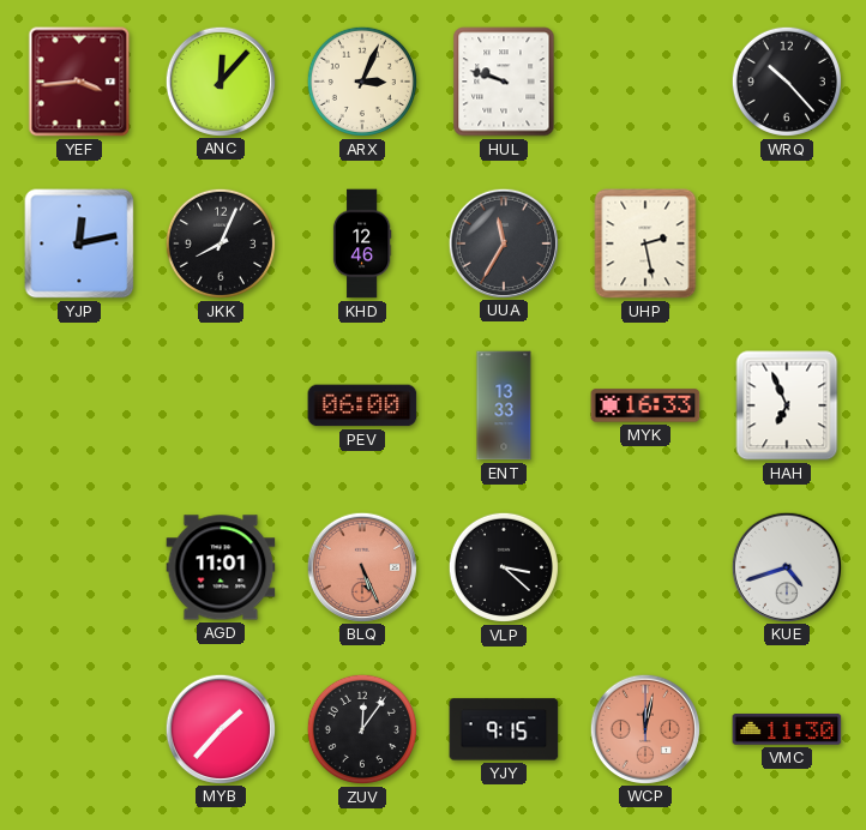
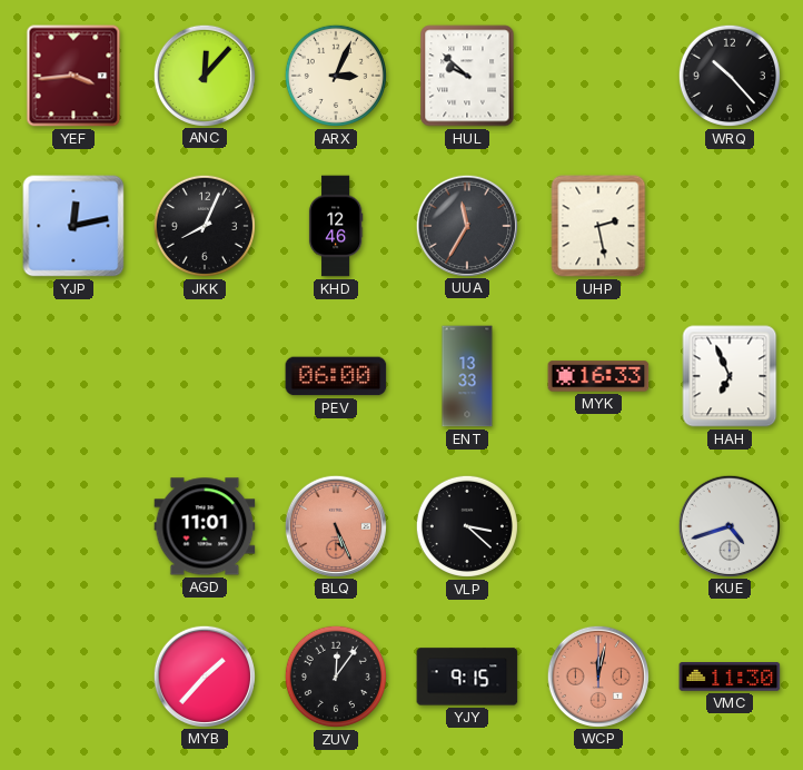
HUL: 9:48 -> 9:52
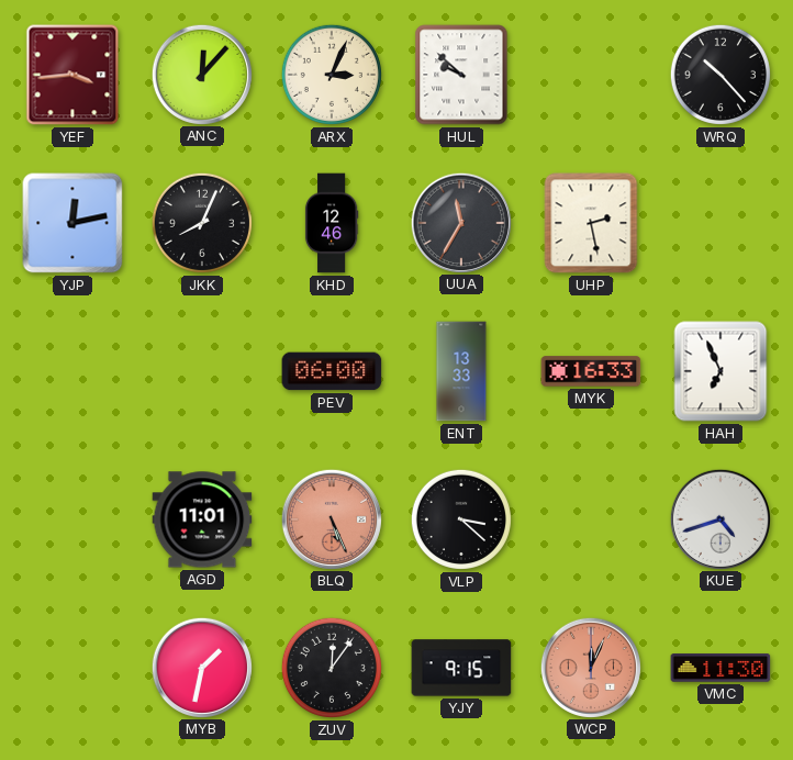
MYB: 1:37 -> 1:32
WCP: 12:02 -> 12:04
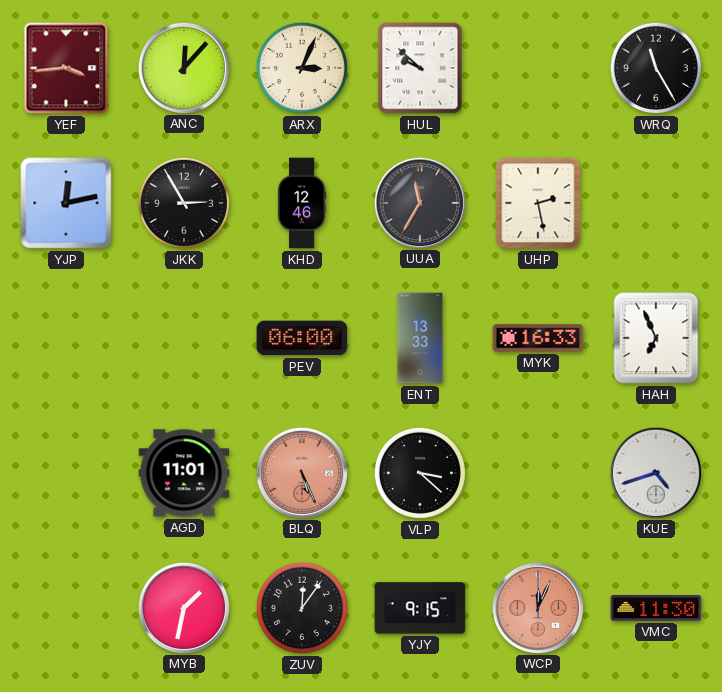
WRQ: 10:23 -> 11:25
JKK: 8:04 -> 2:55
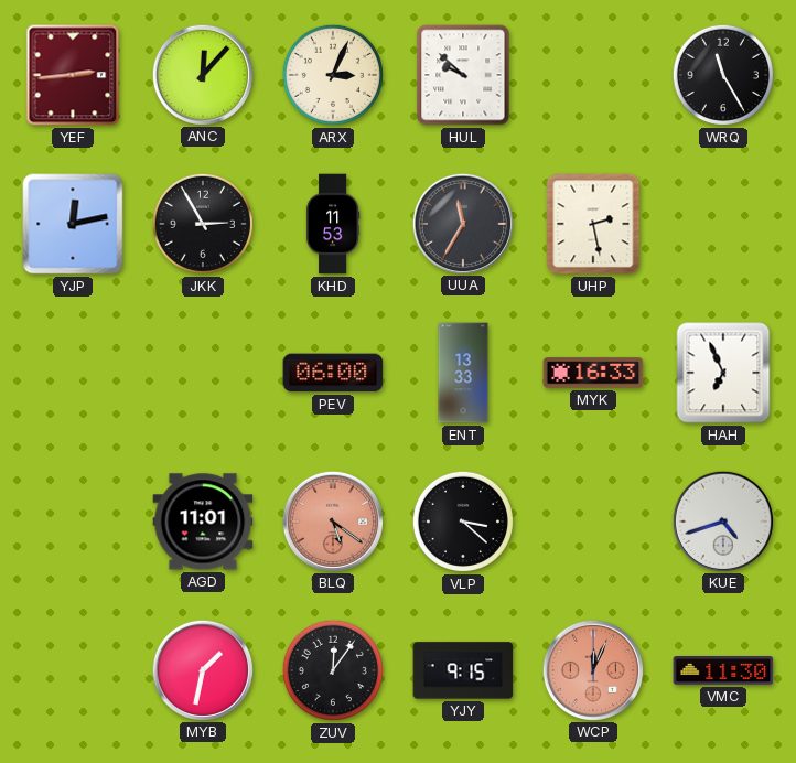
YEF: 3:44 -> 2:44
KHD: 12:46 -> 11:53
BLQ: 5:26 -> 5:21
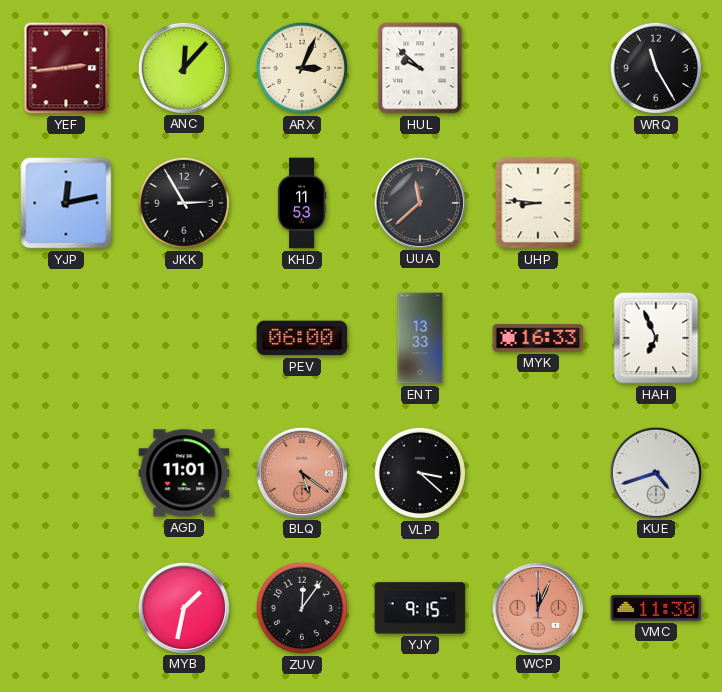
UUA: 11:35 -> 11:38
UHP: 2:28 -> 8:46
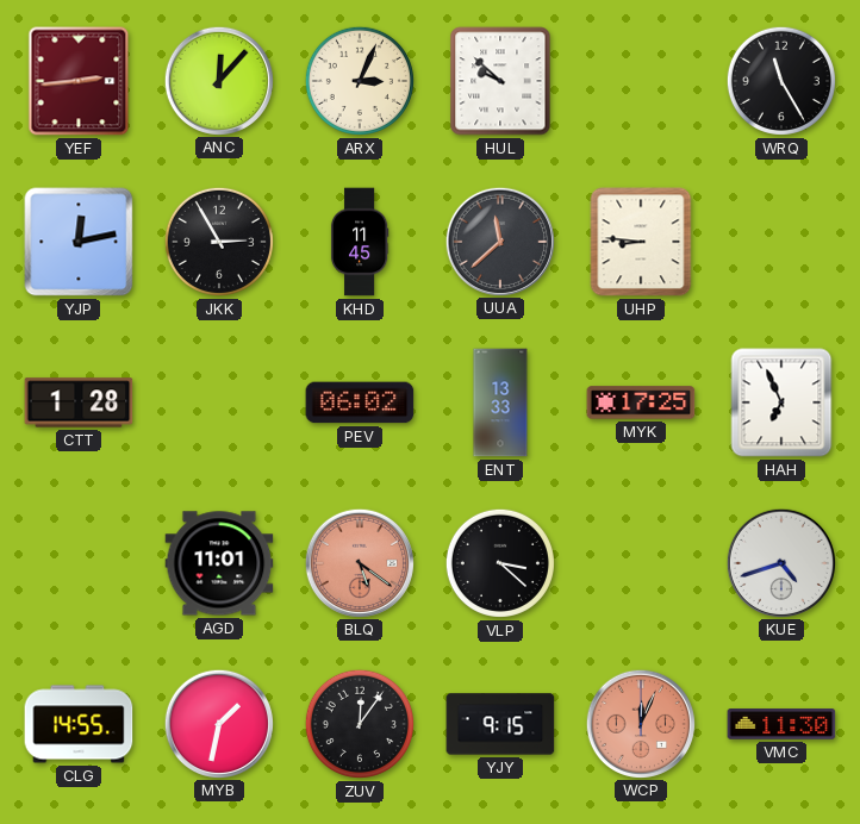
KHD: 11:53 -> 11:45
CTT: none -> 1:28
PEV: 06:00 -> 06:02
MYK: 16:33 -> 17:25
CLG: none -> 14:55
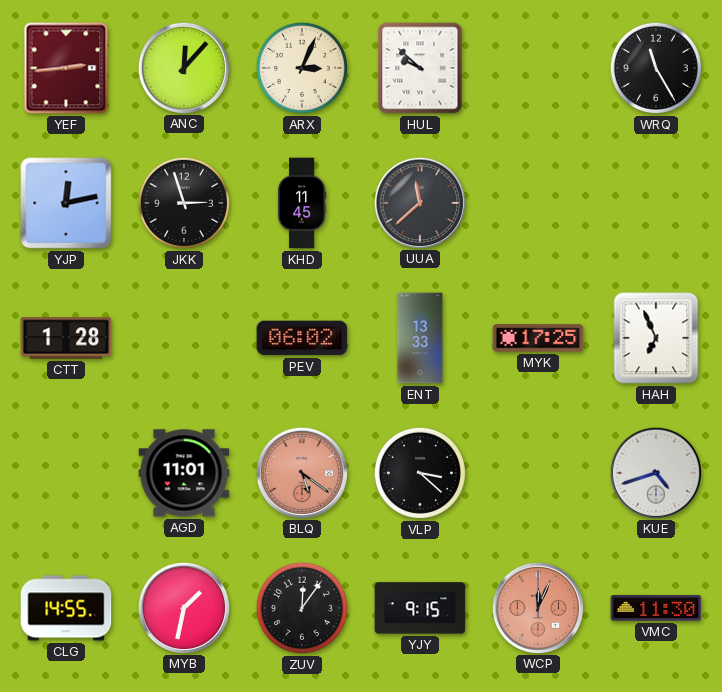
JKK: 2:55 -> 2:57
UHP: 8:46 -> none
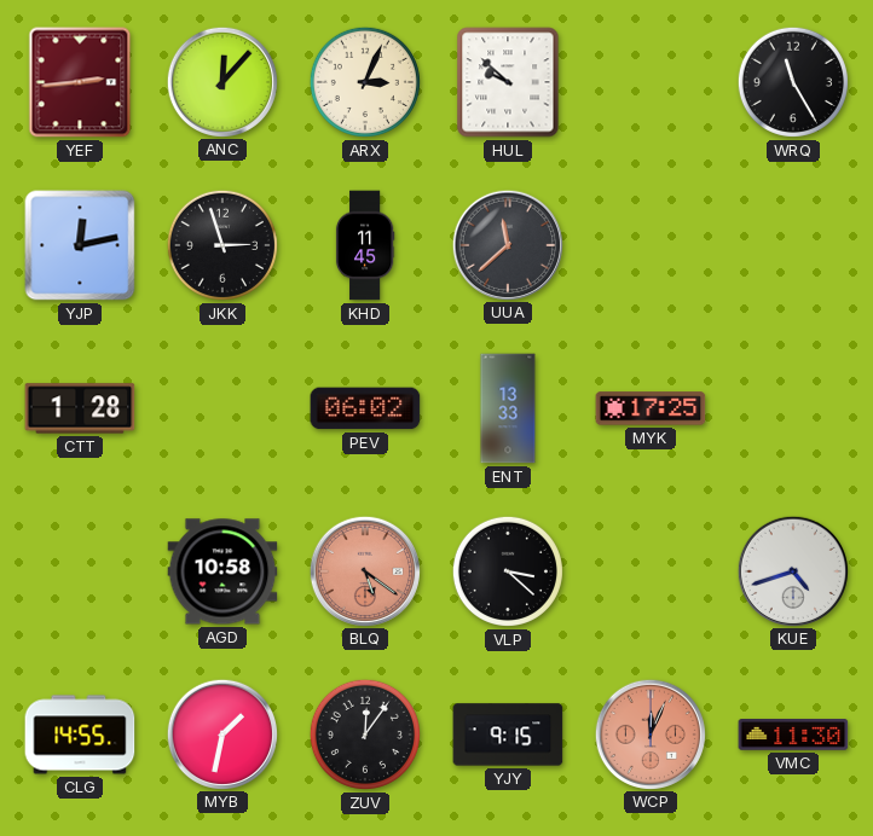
HAH: 6:56 -> none
AGD: 11:01 -> 10:58
